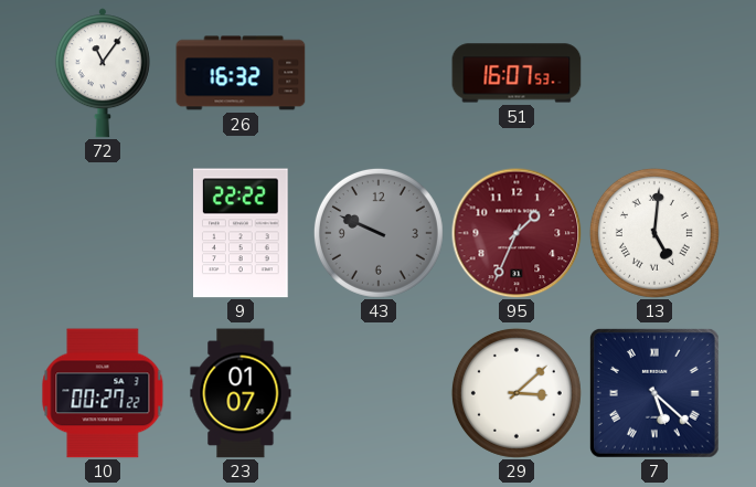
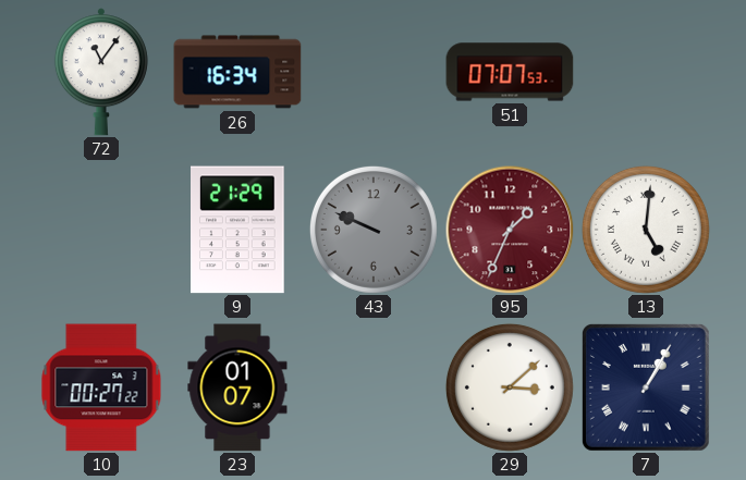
26: 16:32 -> 16:34
51: 16:07 -> 07:07
9: 22:22 -> 21:29
7: 5:22 -> 1:05
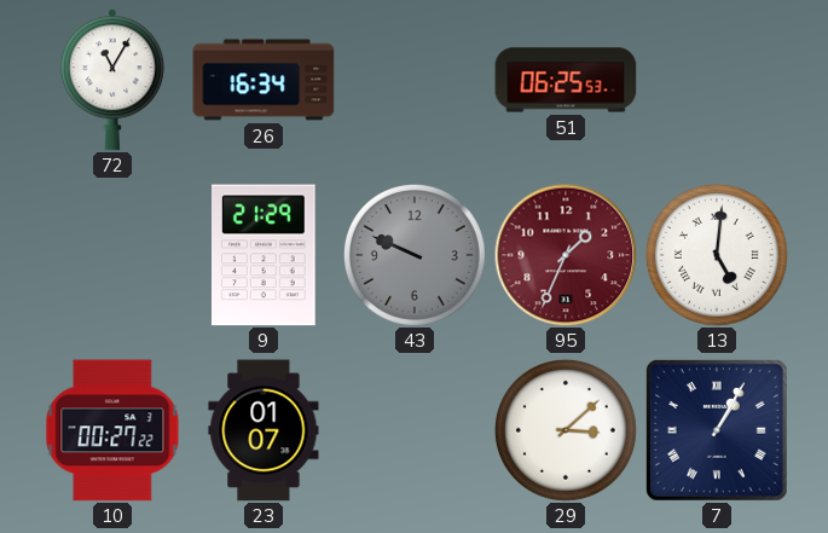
72: 11:06 -> 11:05
51: 07:07 -> 06:25
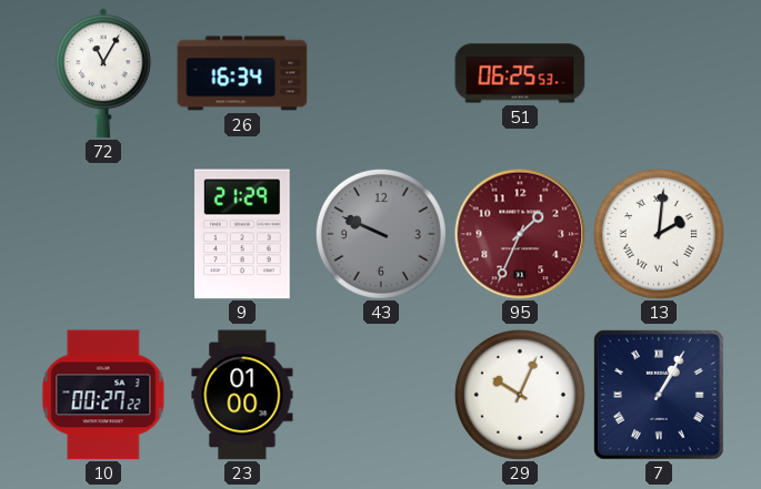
13: 5:01 -> 2:01
23: 01:07 -> 01:00
29: 3:08 -> 10:04
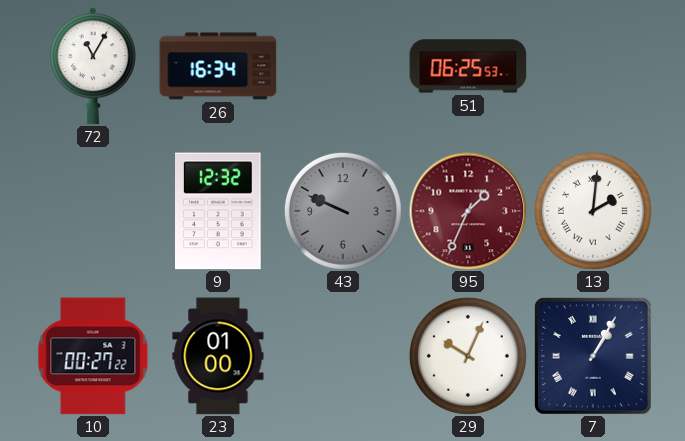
9: 21:29 -> 12:32
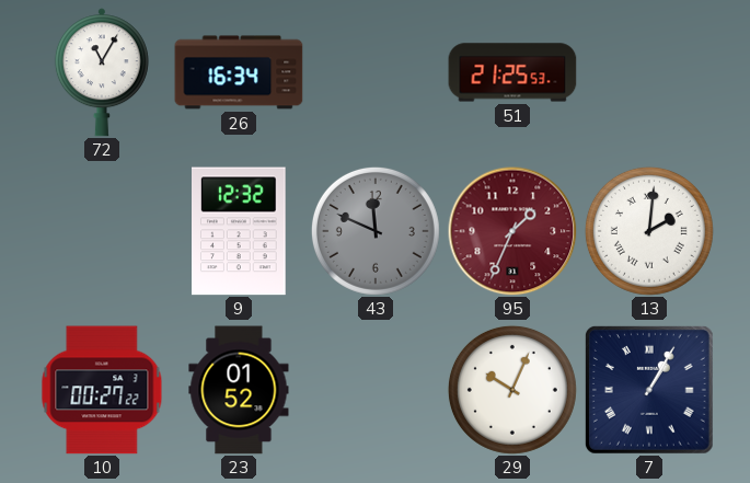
51: 06:25 -> 21:25
43: 9:49 -> 11:49
23: 01:00 -> 01:52
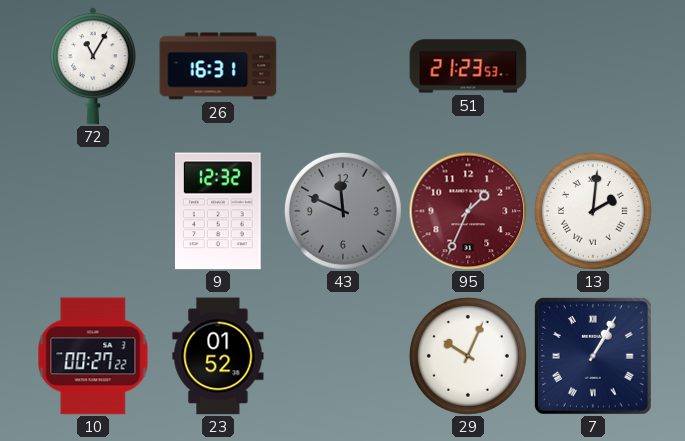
26: 16:34 -> 16:31
51: 21:25 -> 21:23
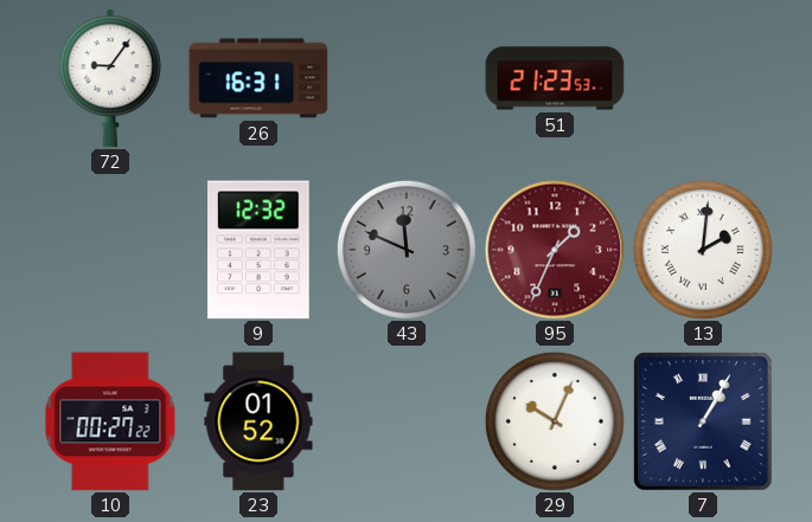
72: 11:05 -> 9:06
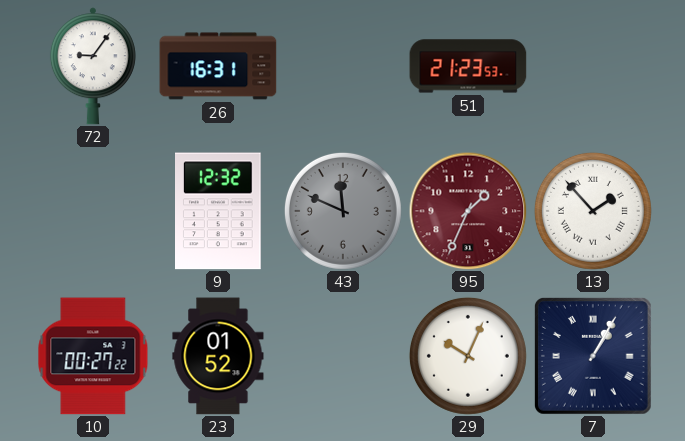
13: 2:01 -> 1:53
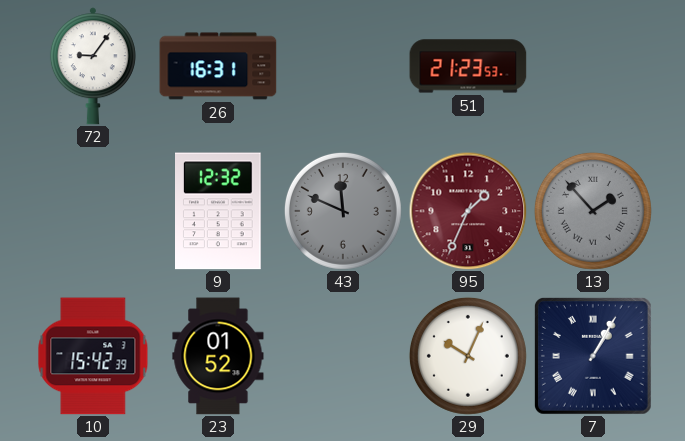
13 dial: white -> grey
10: 00:27 -> 15:42
